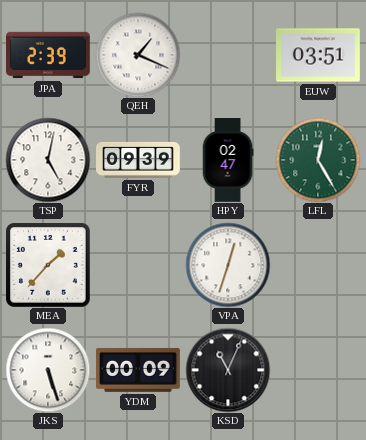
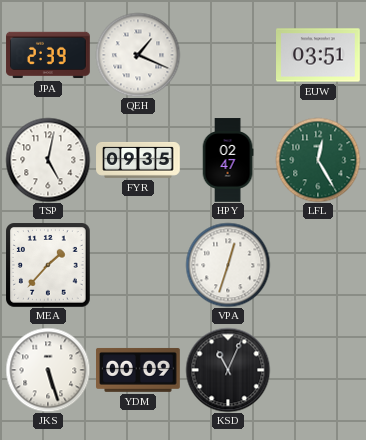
FYR: 09:39 -> 09:35
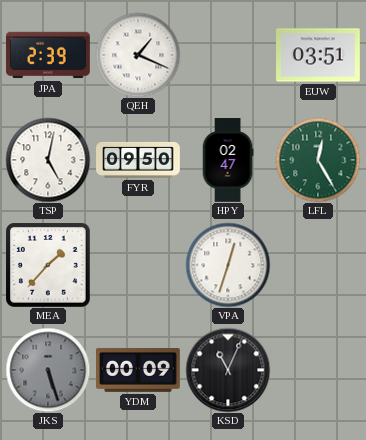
FYR: 09:35 -> 09:50
JKS dial: white -> grey
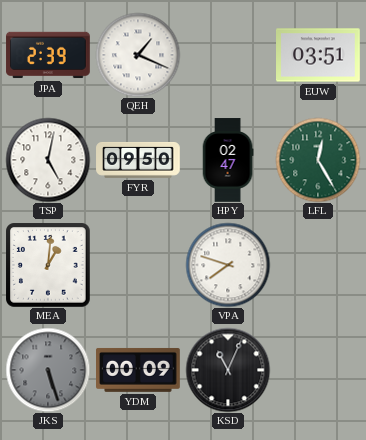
MEA: 1:37 -> 1:01
VPA: 12:33 -> 7:48
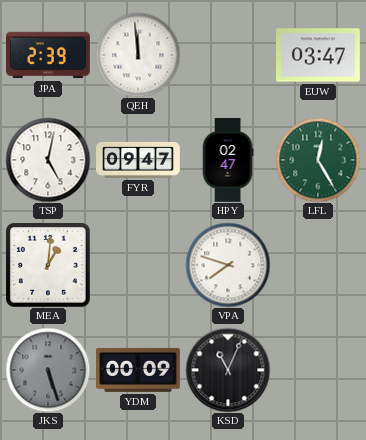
QEH: 1:19 -> 11:59
EUW: 03:51 -> 03:47
FYR: 09:50 -> 09:47
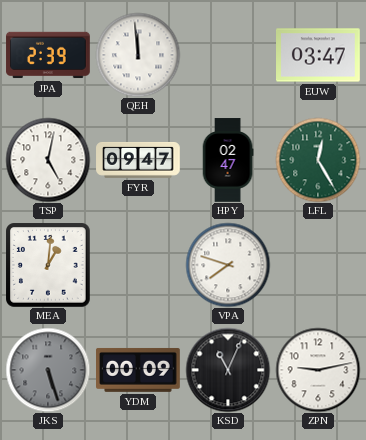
ZPN: none -> 9:13
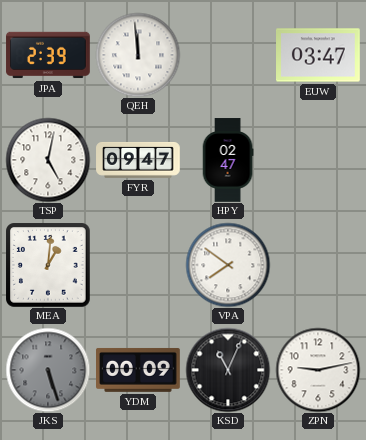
LFL: 12:25 -> none
VPA: 7:48 -> 7:51
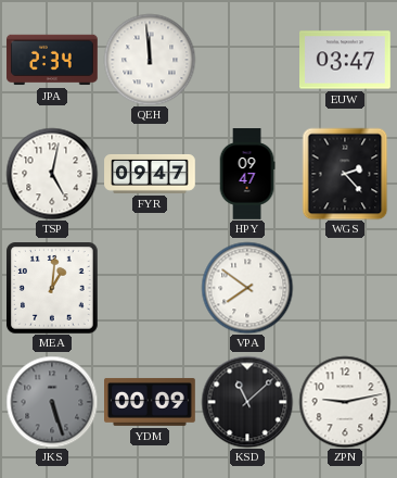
JPA: 2:39 -> 2:34
HPY: 02:47 -> 09:47
WGS: none -> 2:23
KSD: 11:04 -> 11:08
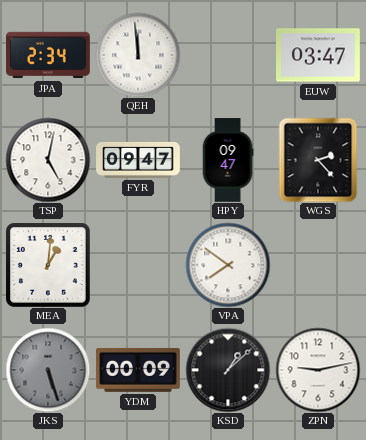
KSD: 11:08 -> 1:08
